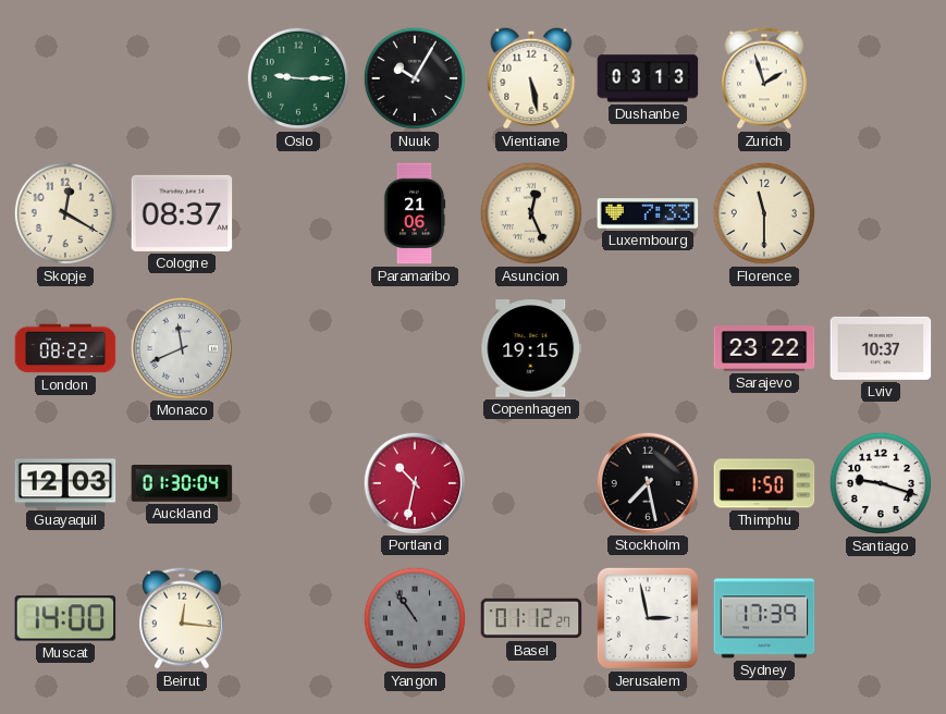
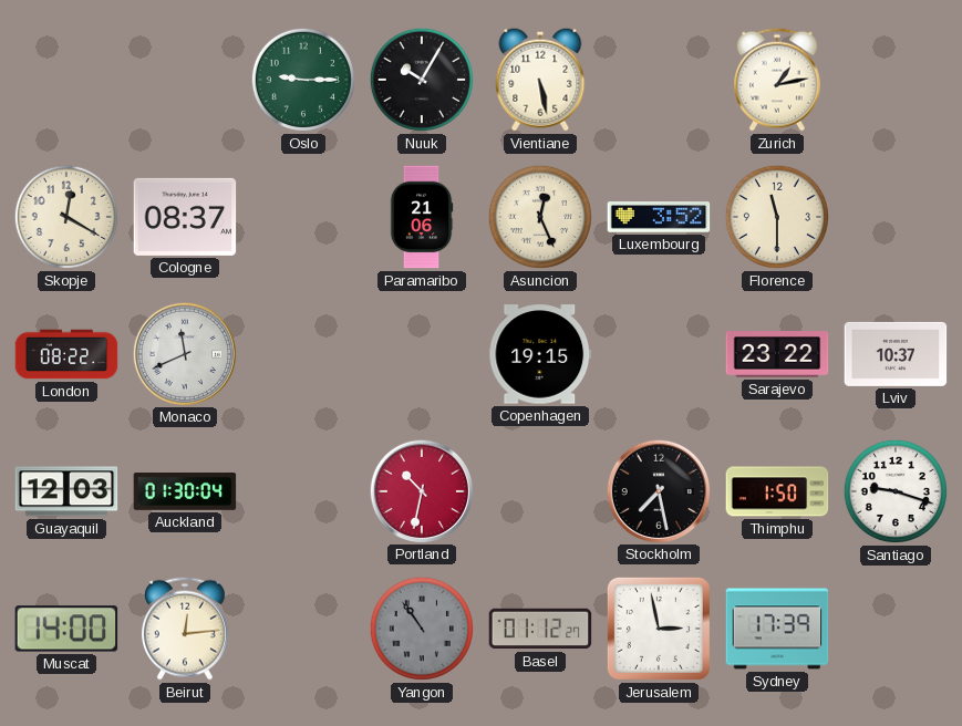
Dushanbe: 03:13 -> none
Zurich: 1:57 -> 1:13
Luxembourg: 7:33 -> 3:52
Beirut: 12:16 -> 12:14
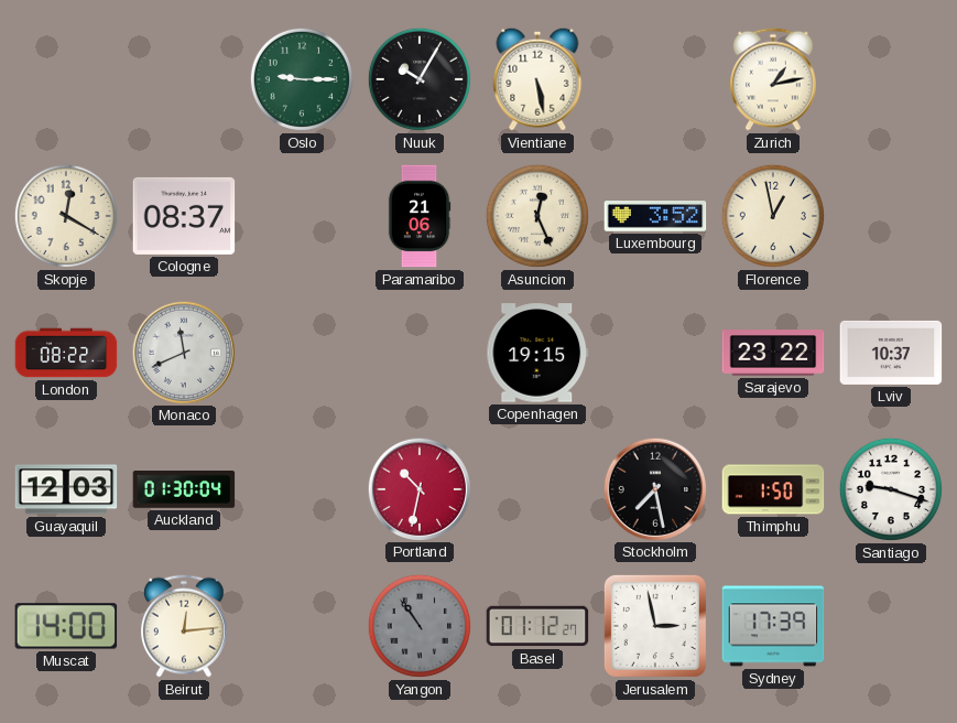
Florence: 11:30 -> 12:58
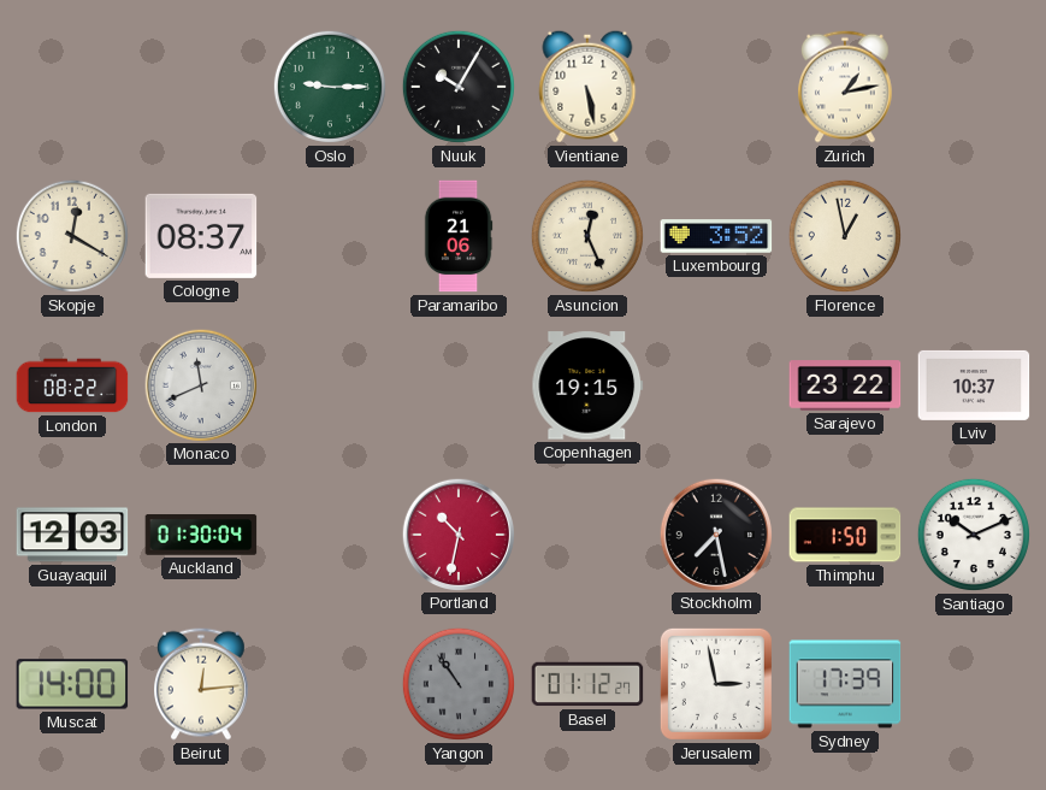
Santiago: 9:18 -> 10:11
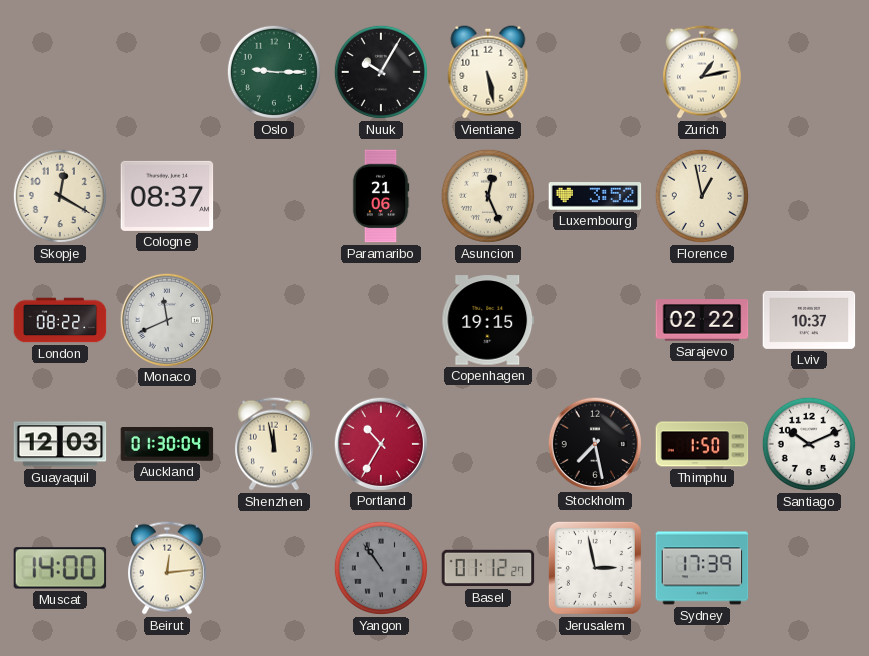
Sarajevo: 23:22 -> 02:22
Shenzhen: none -> 11:58
Portland: 10:32 -> 10:35
